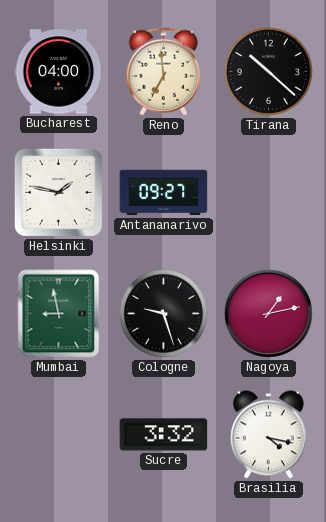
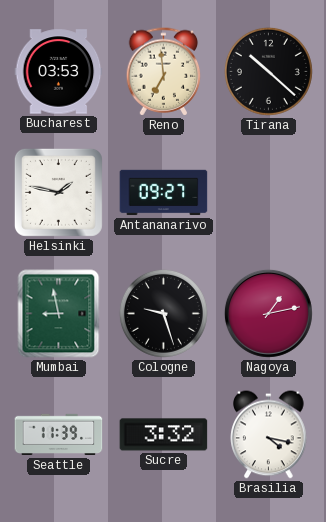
Bucharest: 04:00 -> 03:53
Seattle: none -> 11:39
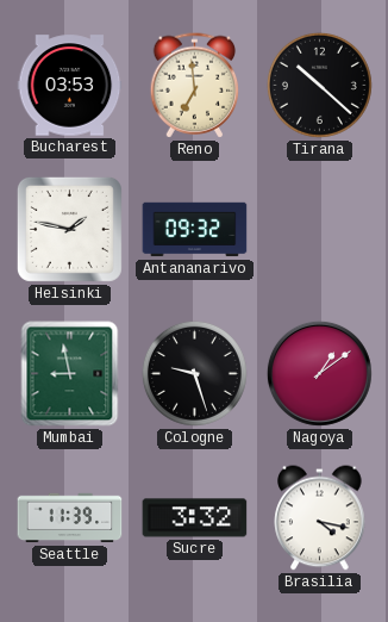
Antananarivo: 09:27 -> 09:32
Nagoya: 1:13 -> 1:09
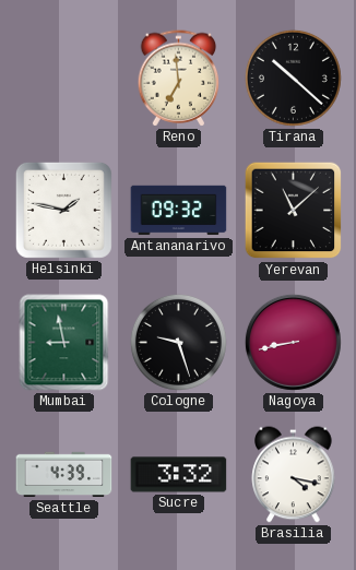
Bucharest: 03:53 -> none
Yerevan: none -> 11:08
Nagoya: 1:09 -> 8:43
Seattle: 11:39 -> 4:39
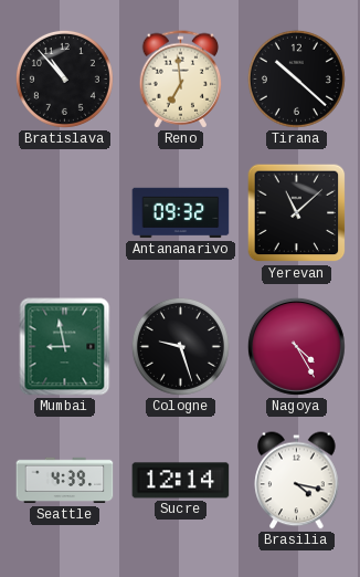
Bratislava: none -> 10:53
Helsinki: 1:47 -> none
Nagoya: 8:43 -> 4:25
Sucre: 3:32 -> 12:14
